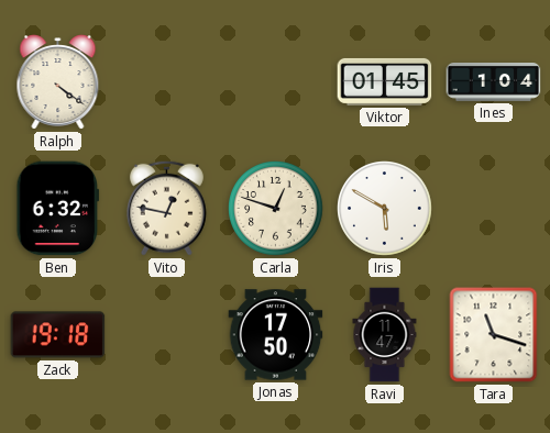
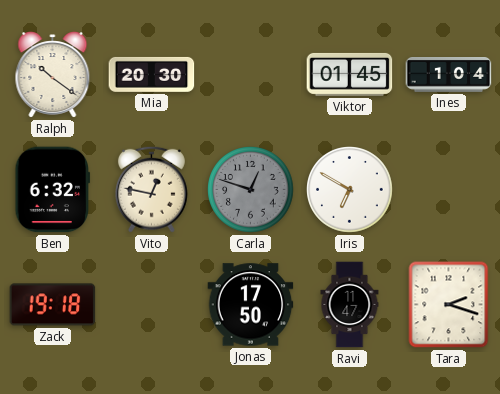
Ralph: 4:21 -> 10:21
Mia: none -> 20:30
Carla dial: cream -> grey
Iris: 5:50 -> 6:50
Tara: 11:18 -> 2:18
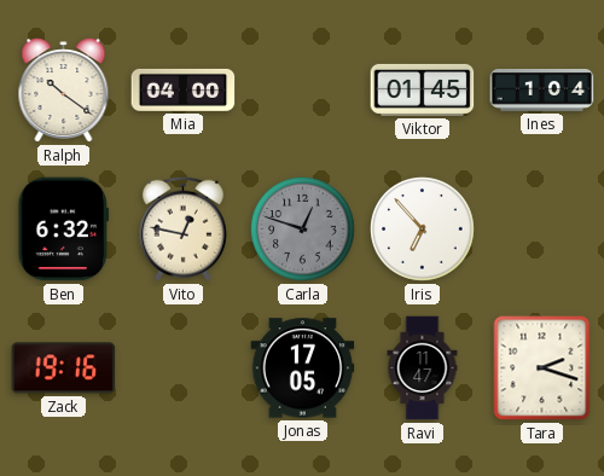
Mia: 20:30 -> 04:00
Iris: 6:50 -> 6:53
Zack: 19:18 -> 19:16
Jonas: 17:50 -> 17:05
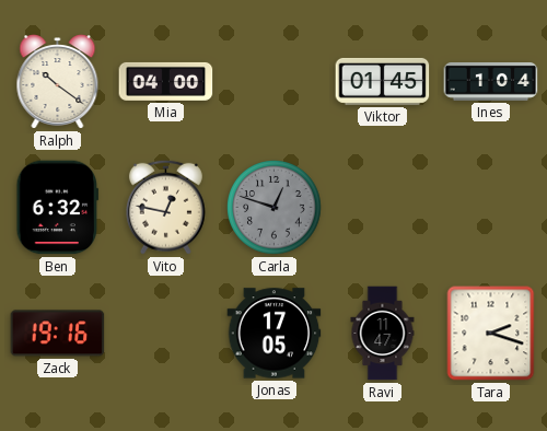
Iris: 6:53 -> none
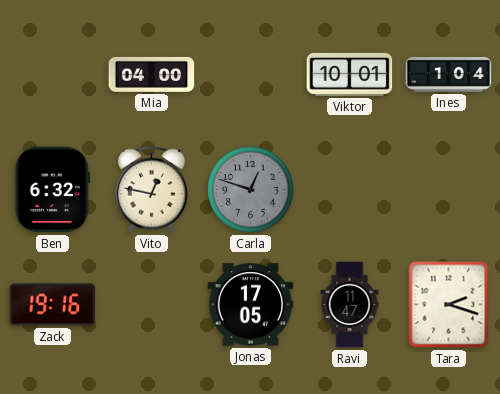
Ralph: 10:21 -> none
Viktor: 01:45 -> 10:01
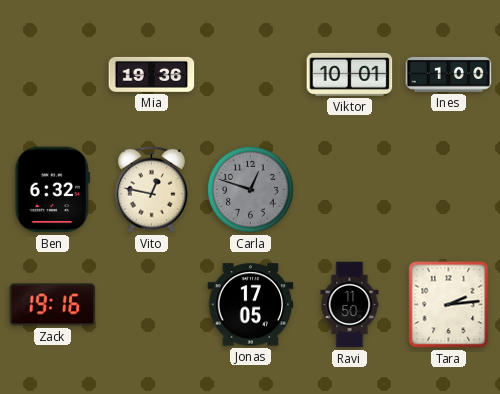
Mia: 04:00 -> 19:36
Ines: 1:04 -> 1:00
Ravi: 11:47 -> 11:50
Tara: 2:18 -> 2:14
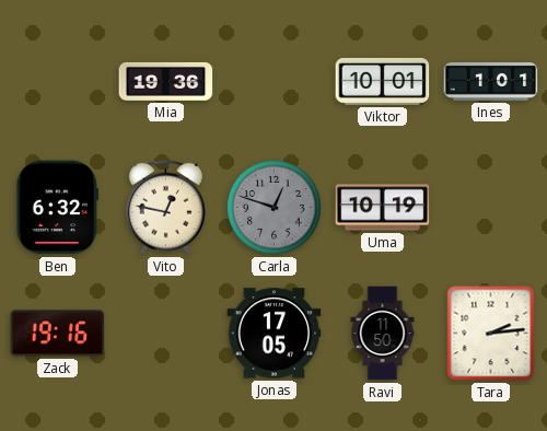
Ines: 1:00 -> 1:01
Uma: none -> 10:19
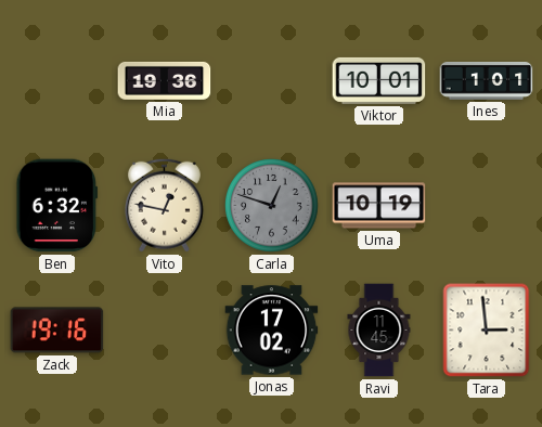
Jonas: 17:05 -> 17:02
Ravi: 11:50 -> 11:45
Tara: 2:14 -> 2:59
